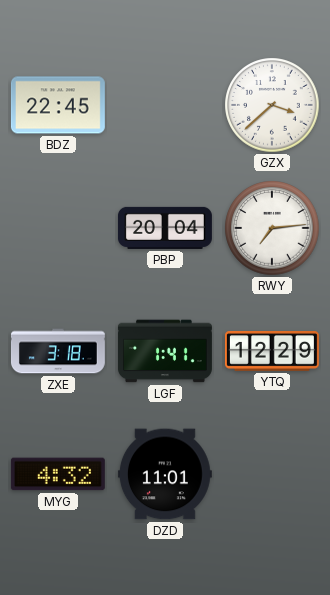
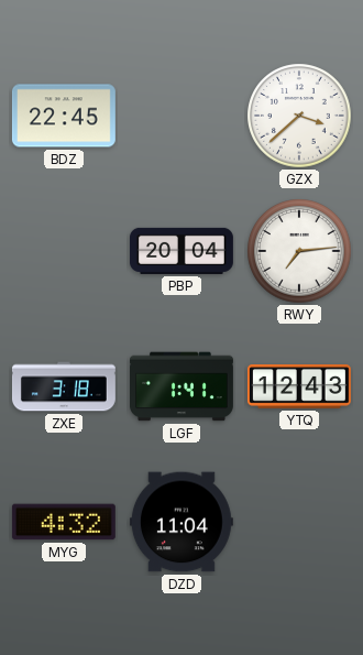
YTQ: 12:29 -> 12:43
DZD: 11:01 -> 11:04
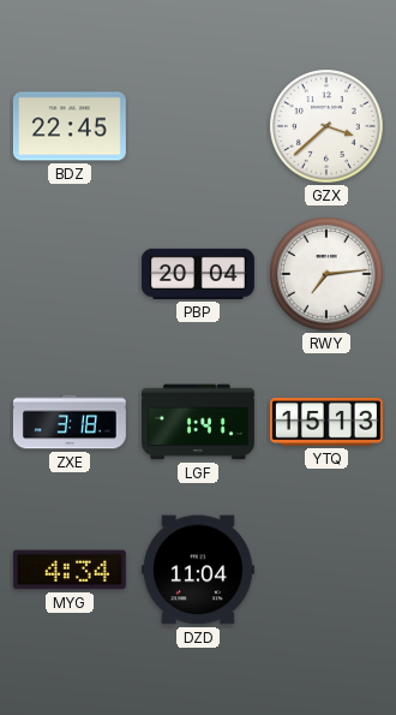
YTQ: 12:43 -> 15:13
MYG: 4:32 -> 4:34
